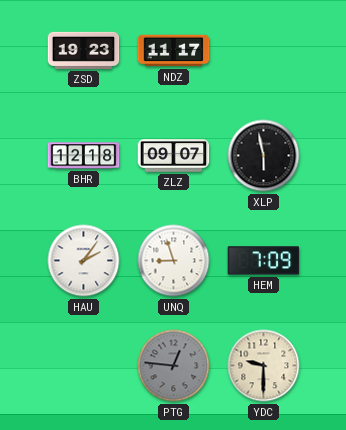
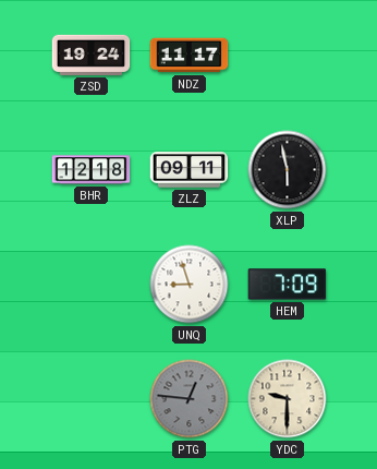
ZSD: 19:23 -> 19:24
ZLZ: 09:07 -> 09:11
HAU: 2:06 -> none
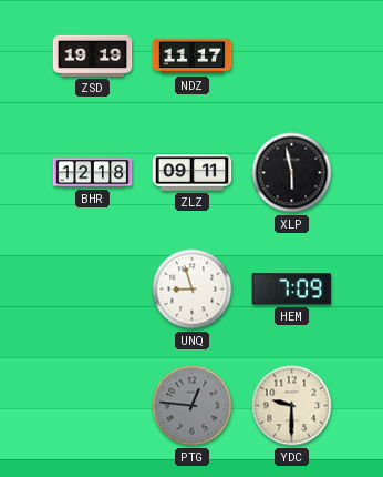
ZSD: 19:24 -> 19:19
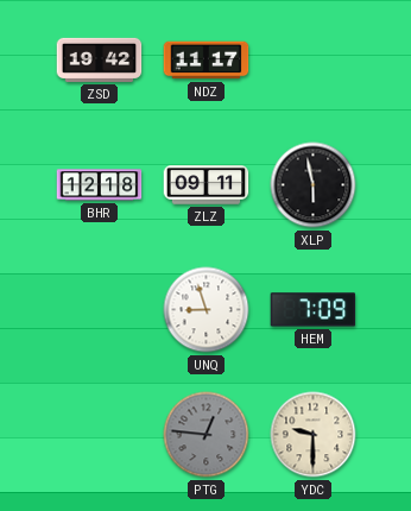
ZSD: 19:19 -> 19:42
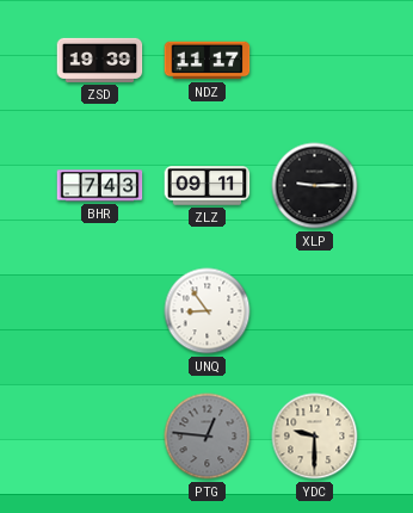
ZSD: 19:42 -> 19:39
BHR: 12:18 -> 7:43
XLP: 5:58 -> 9:15
UNQ: 8:57 -> 8:54
HEM: 7:09 -> none
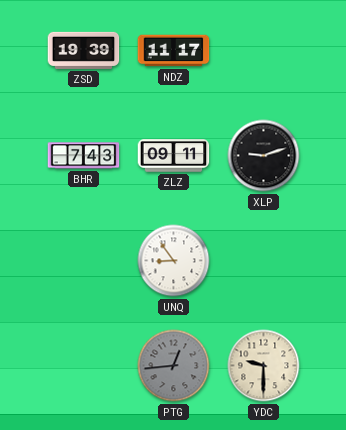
XLP: 9:15 -> 9:12
PTG: 12:46 -> 12:44
